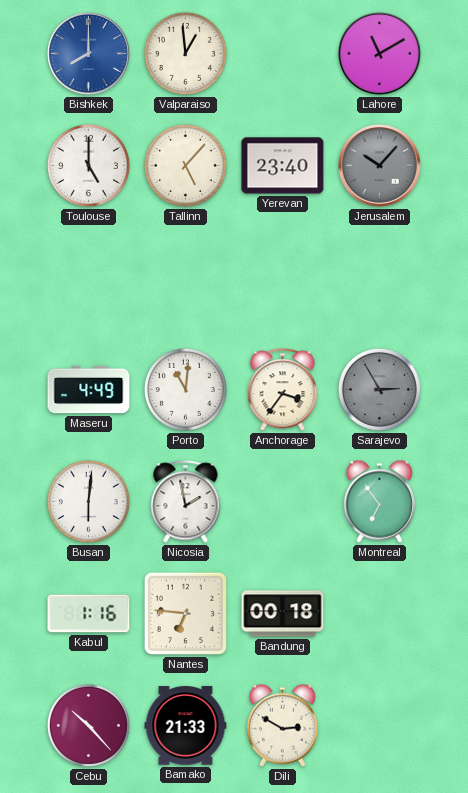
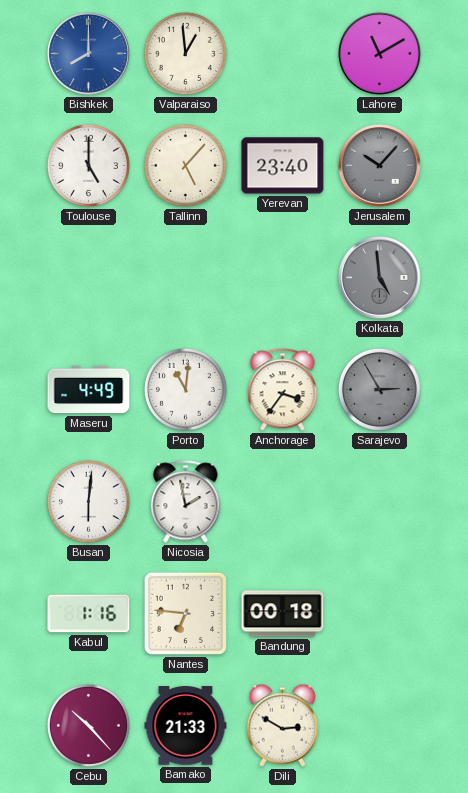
Kolkata: none -> 4:59
Montreal: 6:54 -> none
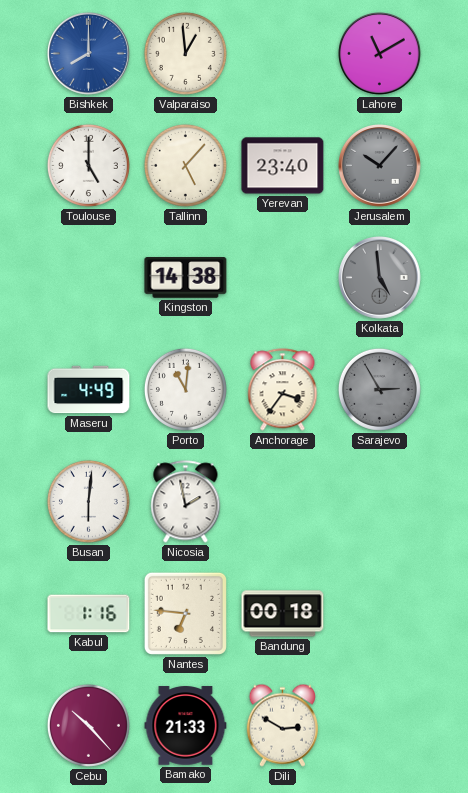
Kingston: none -> 14:38
